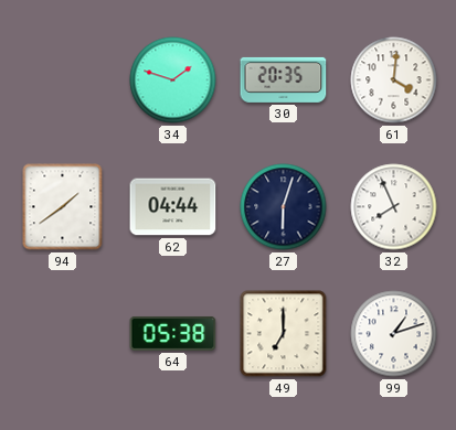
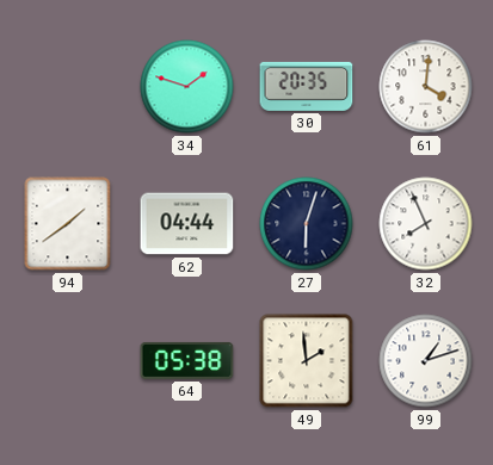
49: 7:00 -> 1:59
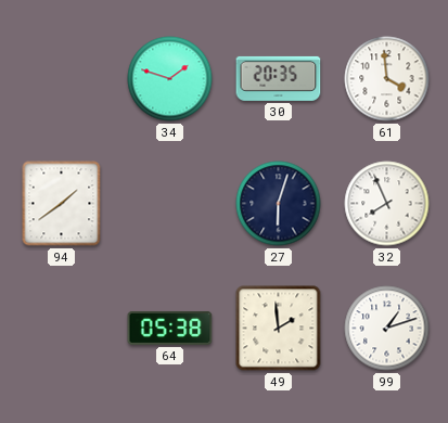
61: 4:01 -> 3:59
62: 04:44 -> none
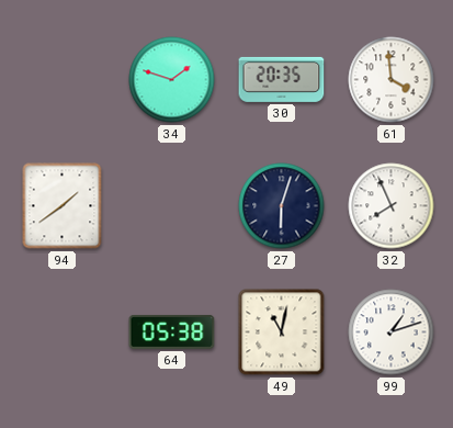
49: 1:59 -> 11:02
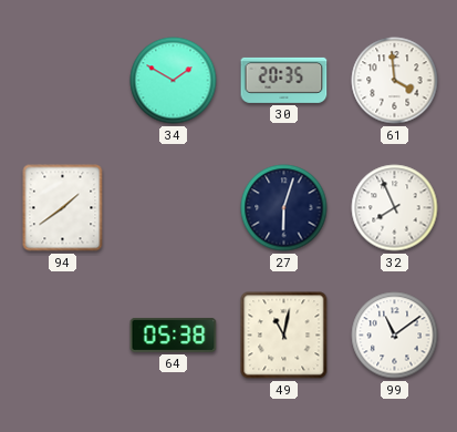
34: 1:48 -> 1:50
99: 1:12 -> 11:09
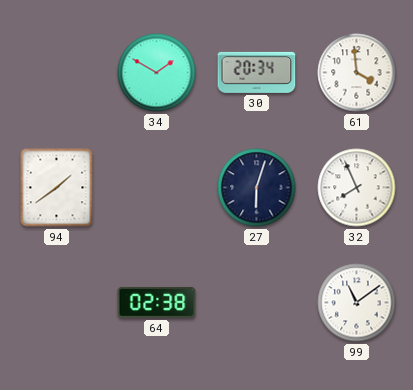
30: 20:35 -> 20:34
64: 05:38 -> 02:38
49: 11:02 -> none
